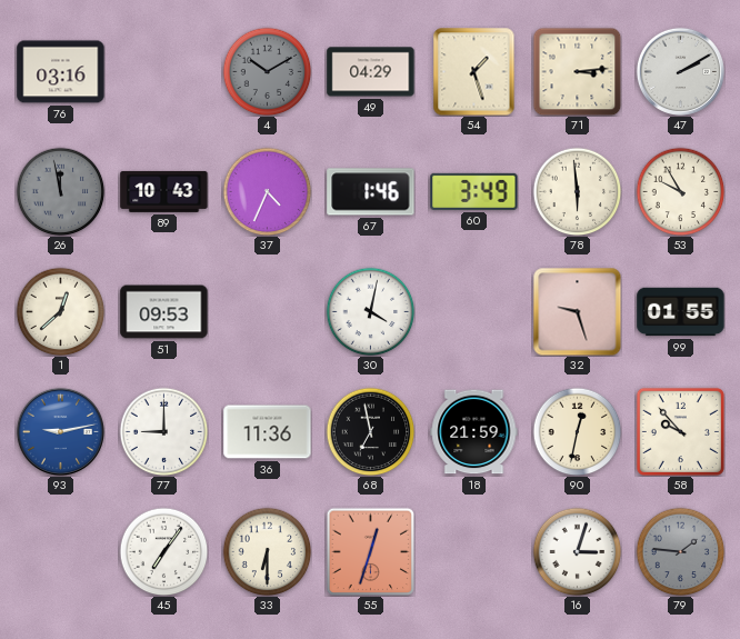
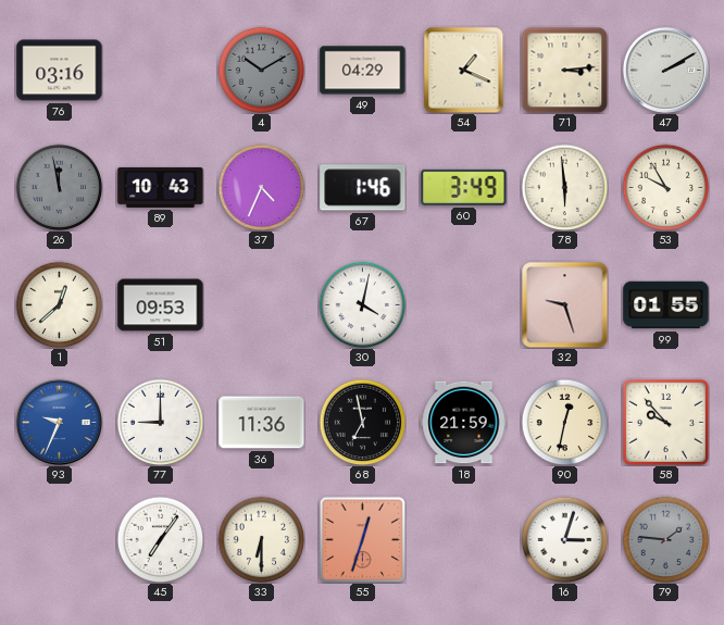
54: 1:27 -> 1:19
93: 9:13 -> 9:34
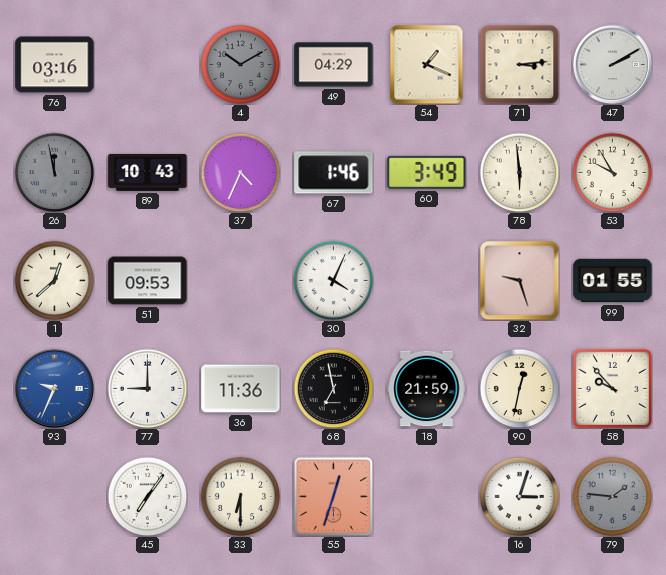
30: 4:02 -> 4:04
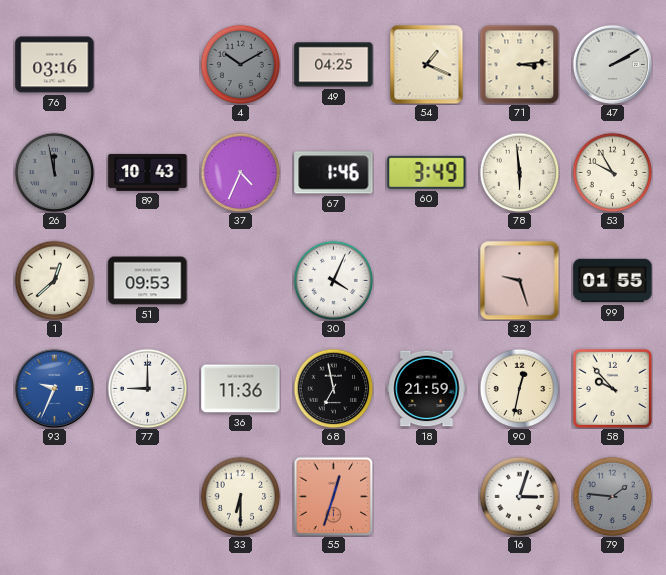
49: 04:29 -> 04:25
45: 7:06 -> none
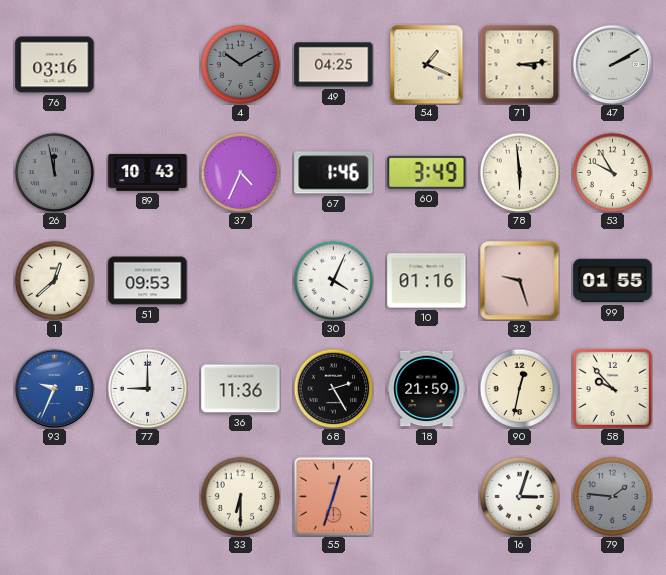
10: none -> 01:16
68: 6:58 -> 2:25
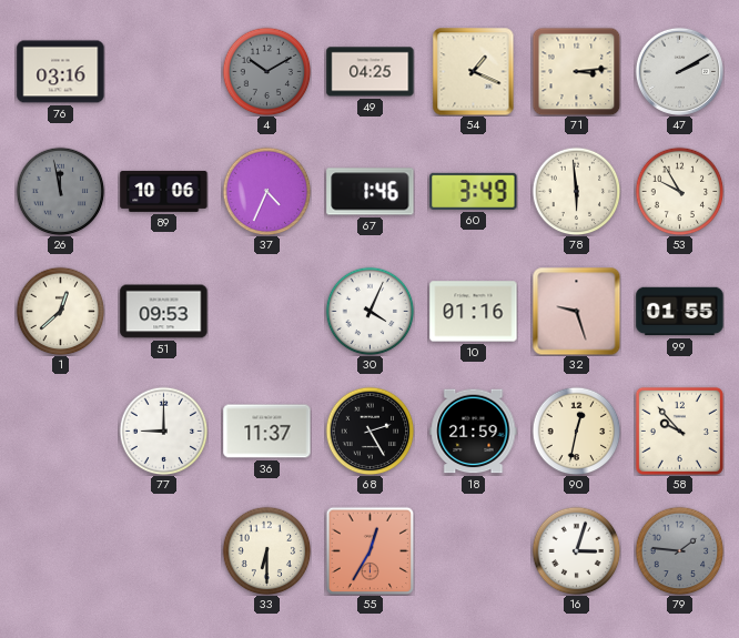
89: 10:43 -> 10:06
93: 9:34 -> none
36: 11:36 -> 11:37
55: 12:33 -> 12:35
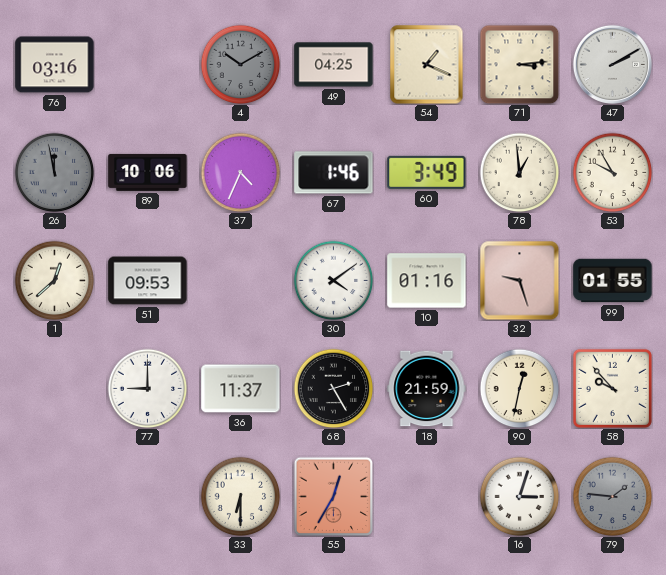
78: 5:59 -> 12:59
30: 4:04 -> 4:09
